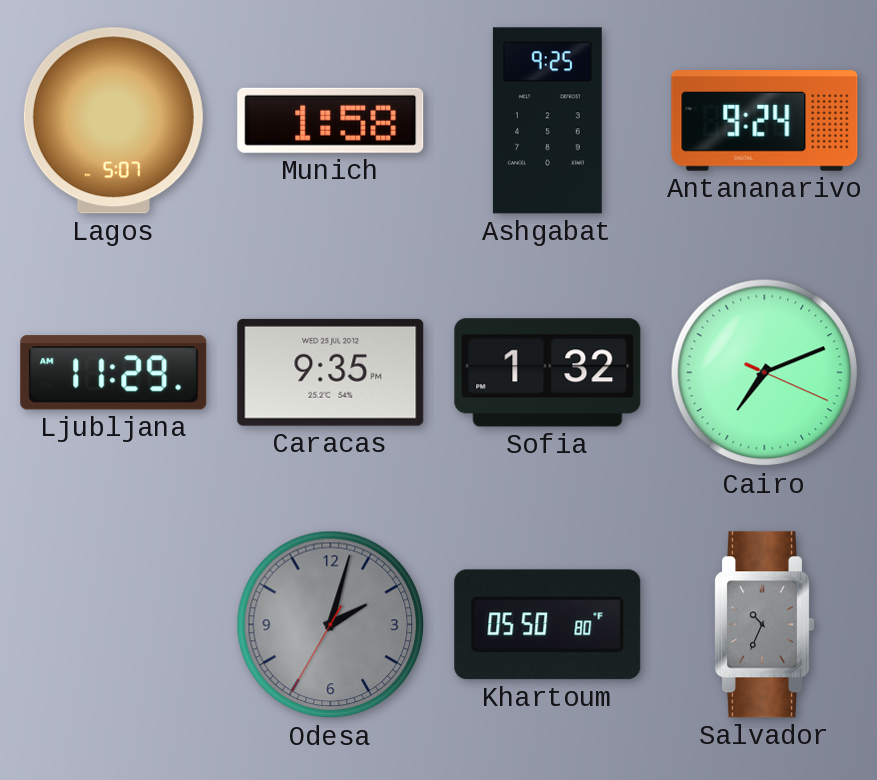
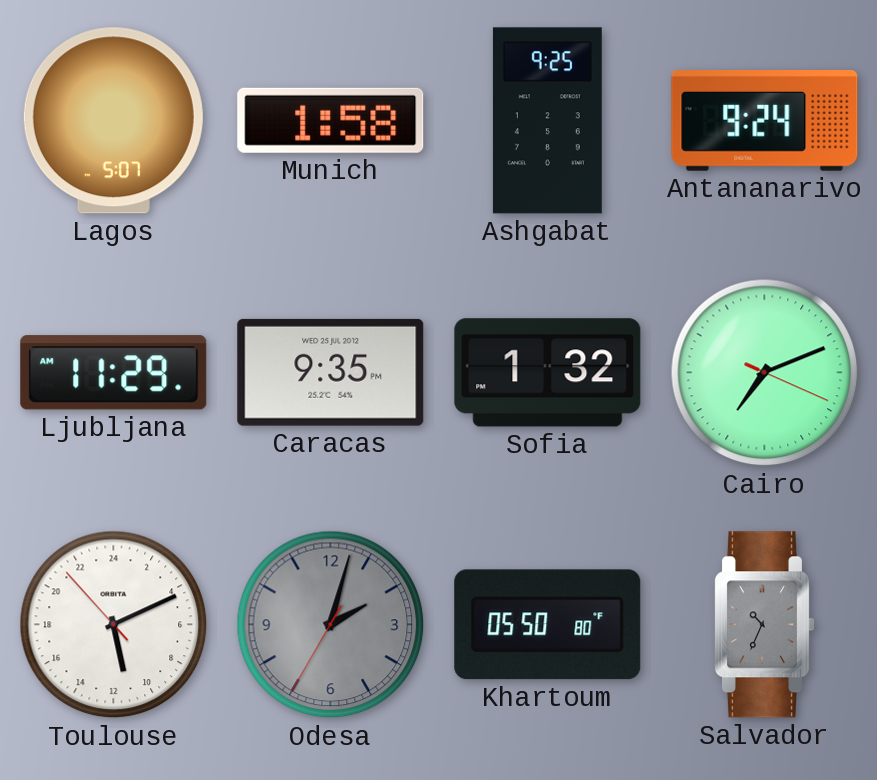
Toulouse: none -> 11:10
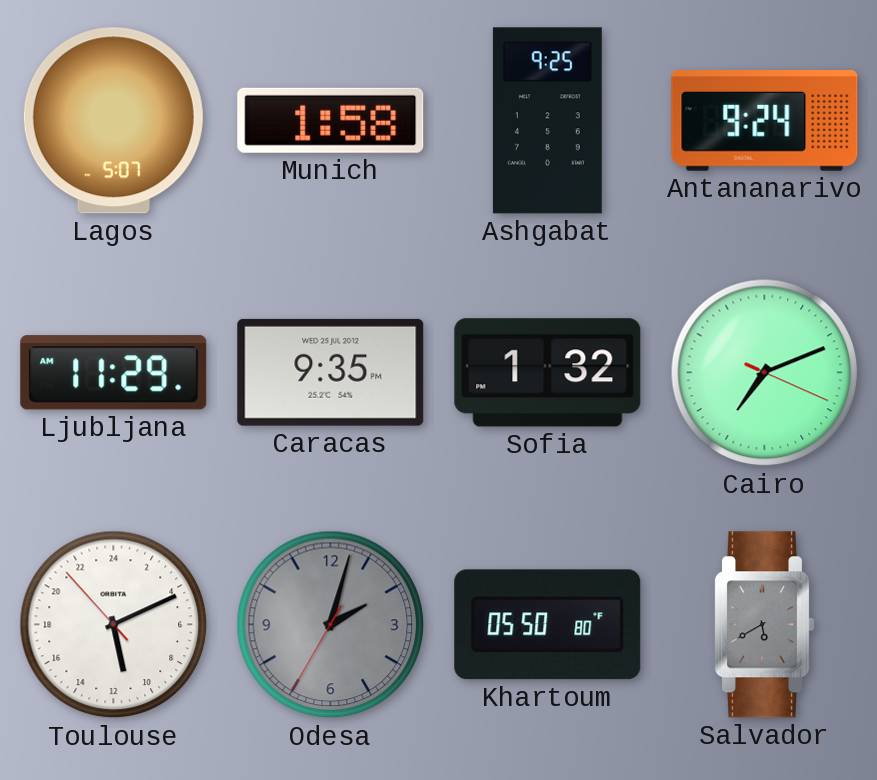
Salvador: 10:34 -> 5:40
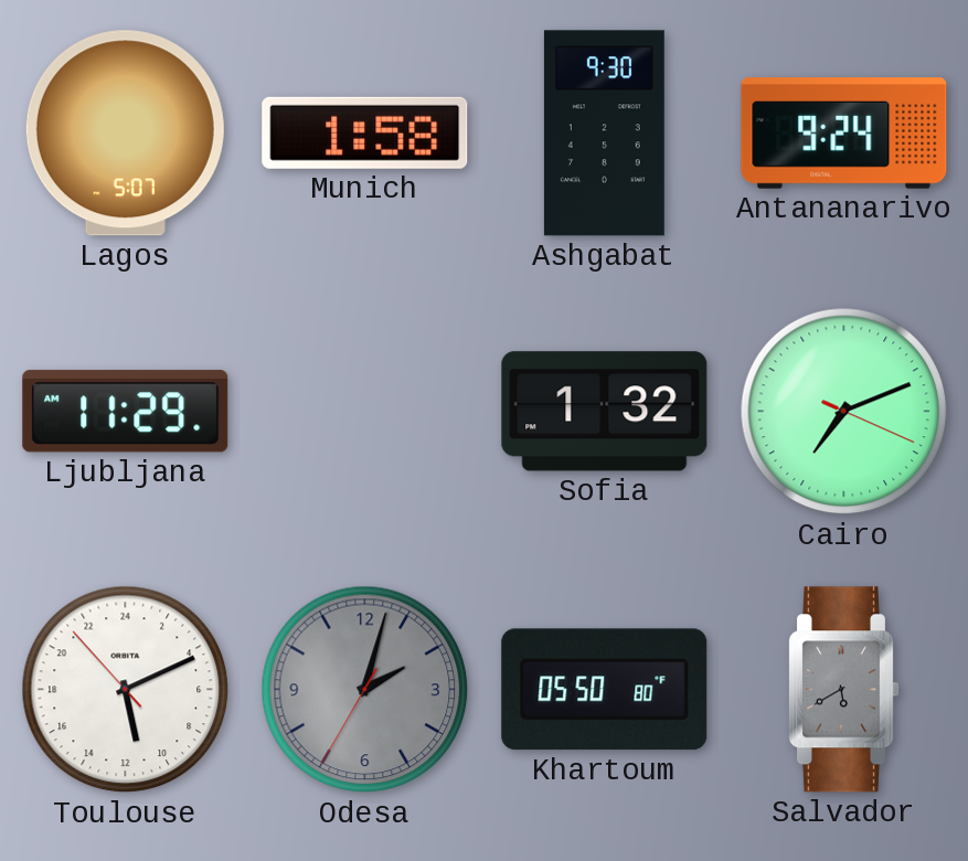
Ashgabat: 9:25 -> 9:30
Caracas: 9:35 -> none
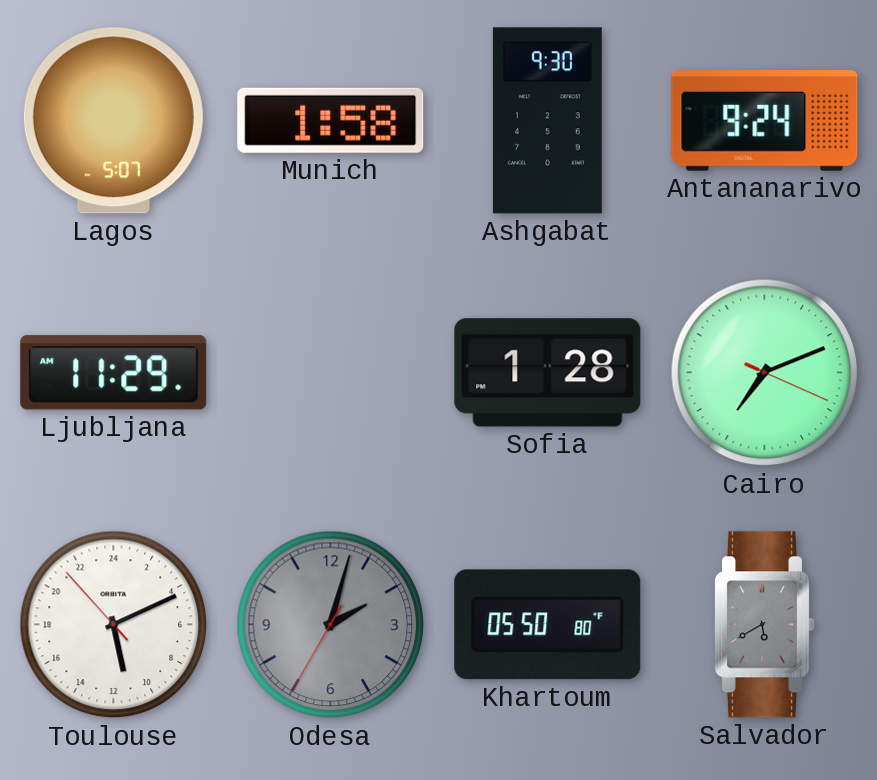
Sofia: 1:32 -> 1:28
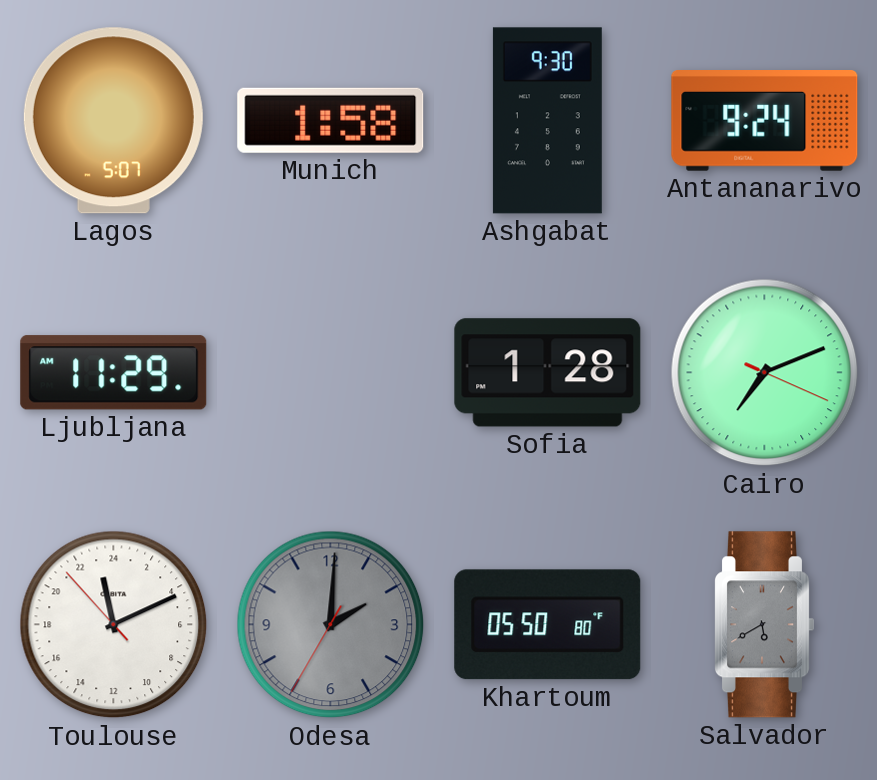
Toulouse: 11:10 -> 23:10
Odesa: 2:02 -> 2:00
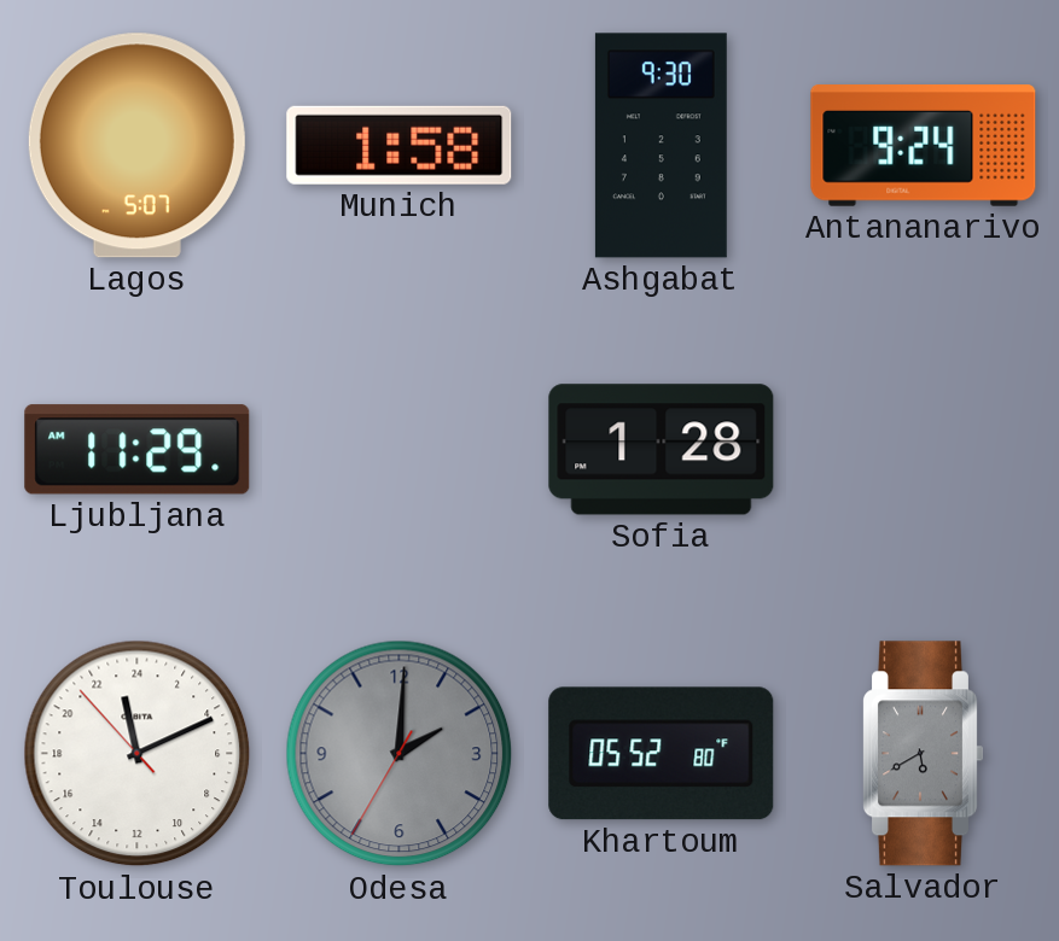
Cairo: 7:11 -> none
Khartoum: 05:50 -> 05:52
